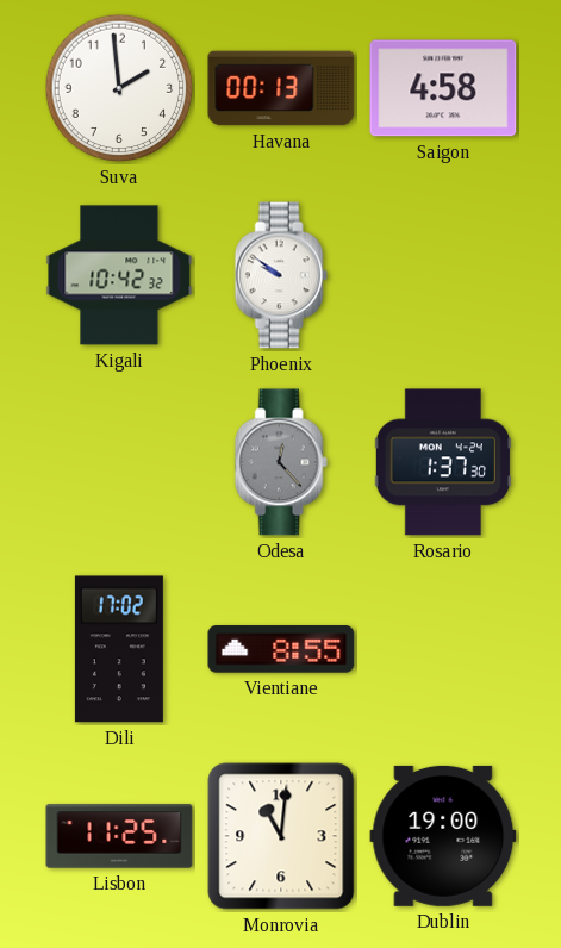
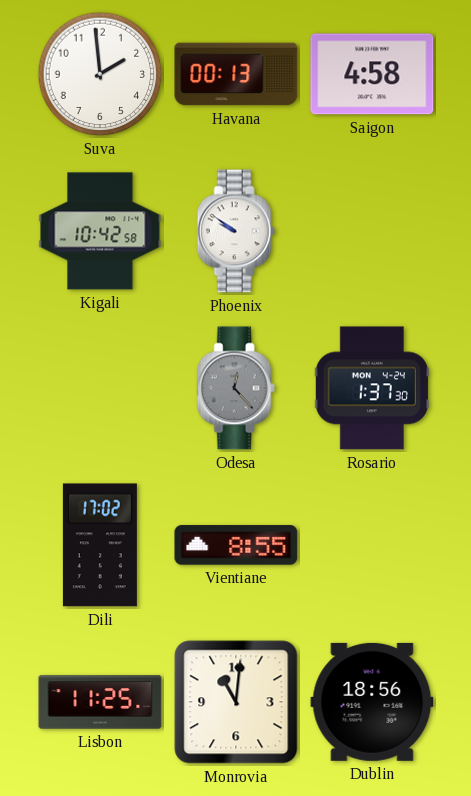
Kigali: 10:42:32 -> 10:42:58
Dublin: 19:00 -> 18:56
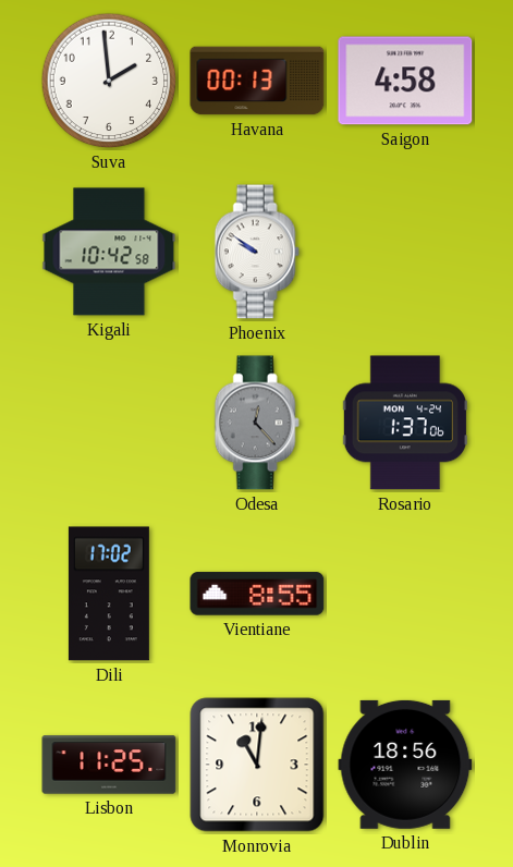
Rosario: 1:37:30 -> 1:37:06
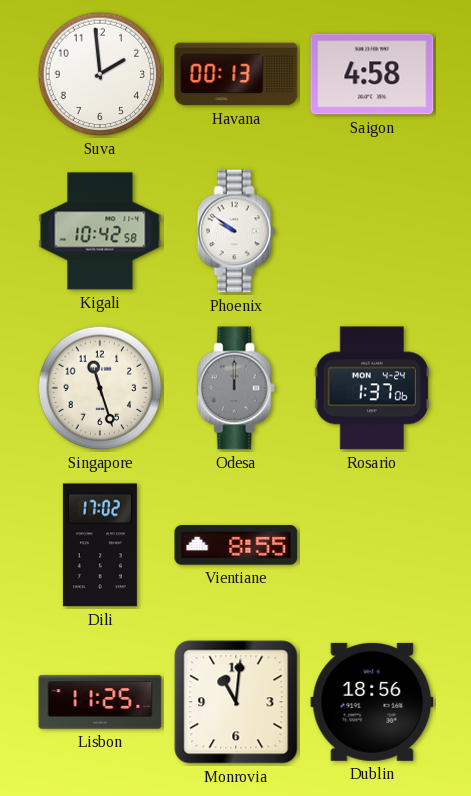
Singapore: none -> 11:27
Odesa: 12:23 -> 12:00
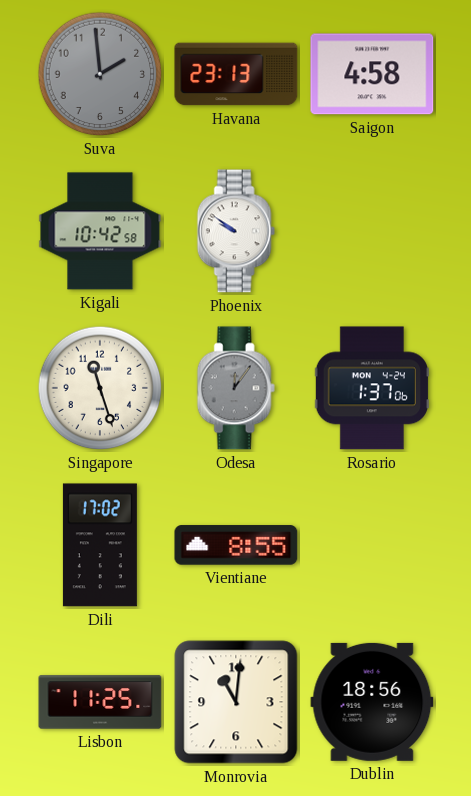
Suva dial: white -> grey
Havana: 00:13 -> 23:13
Odesa: 12:00 -> 12:06
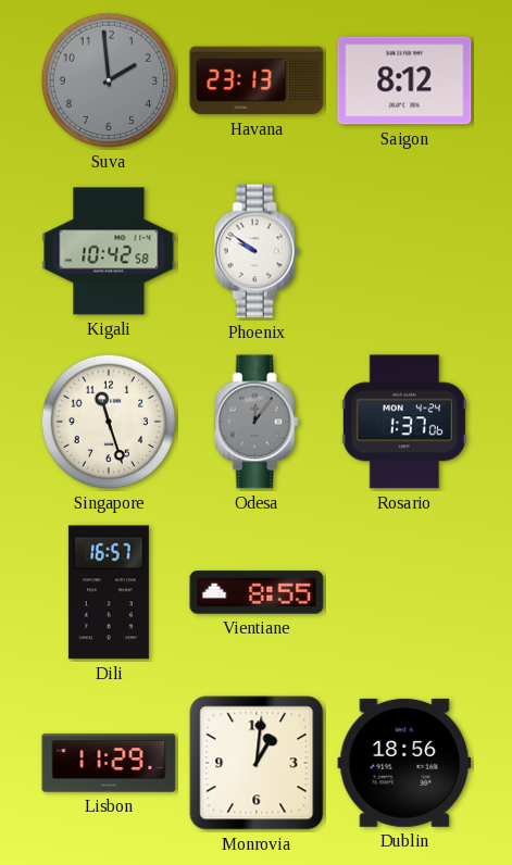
Saigon: 4:58 -> 8:12
Dili: 17:02 -> 16:57
Lisbon: 11:25 -> 11:29
Monrovia: 11:01 -> 1:01
